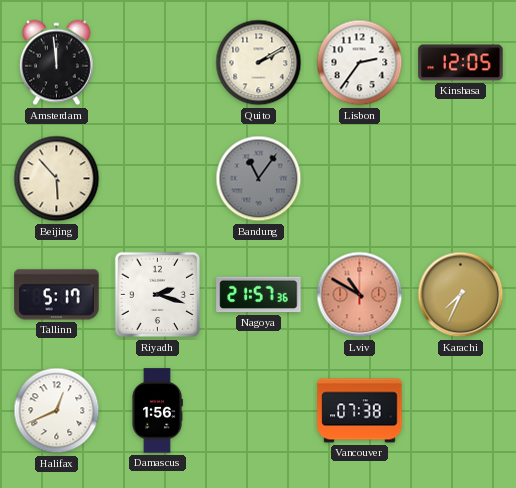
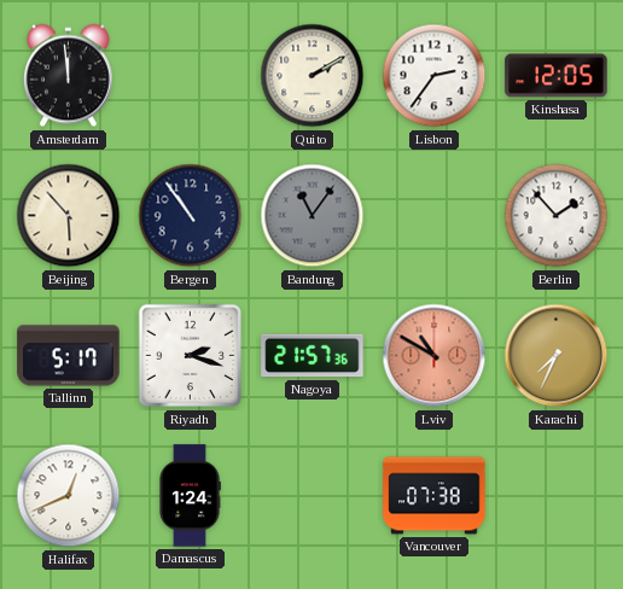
Bergen: none -> 10:54
Berlin: none -> 1:53
Damascus: 1:56 -> 1:24
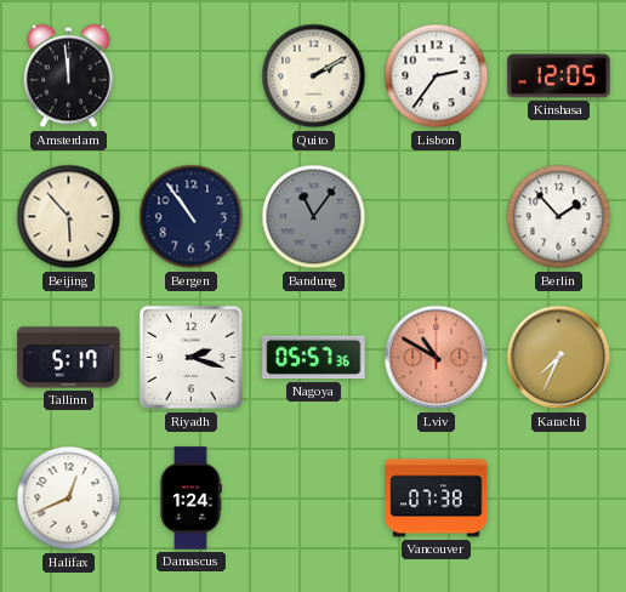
Nagoya: 21:57 -> 05:57
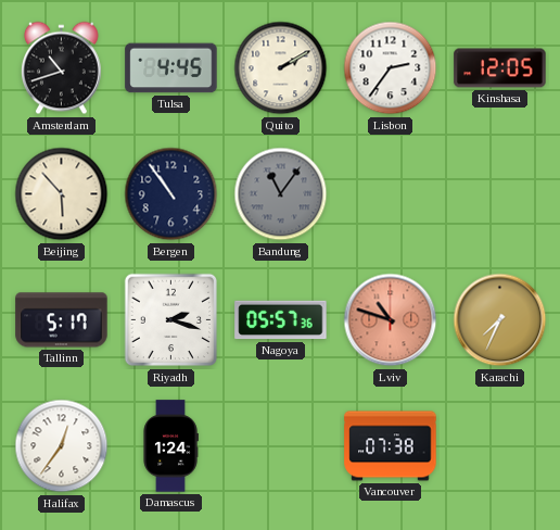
Amsterdam: 11:59 -> 10:42
Tulsa: none -> 4:45
Berlin: 1:53 -> none
Lviv: 10:50 -> 10:48
Halifax: 12:41 -> 12:36
